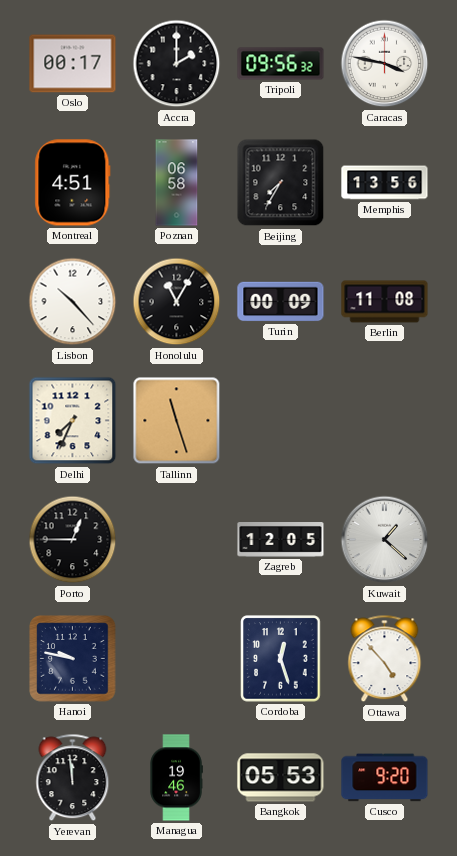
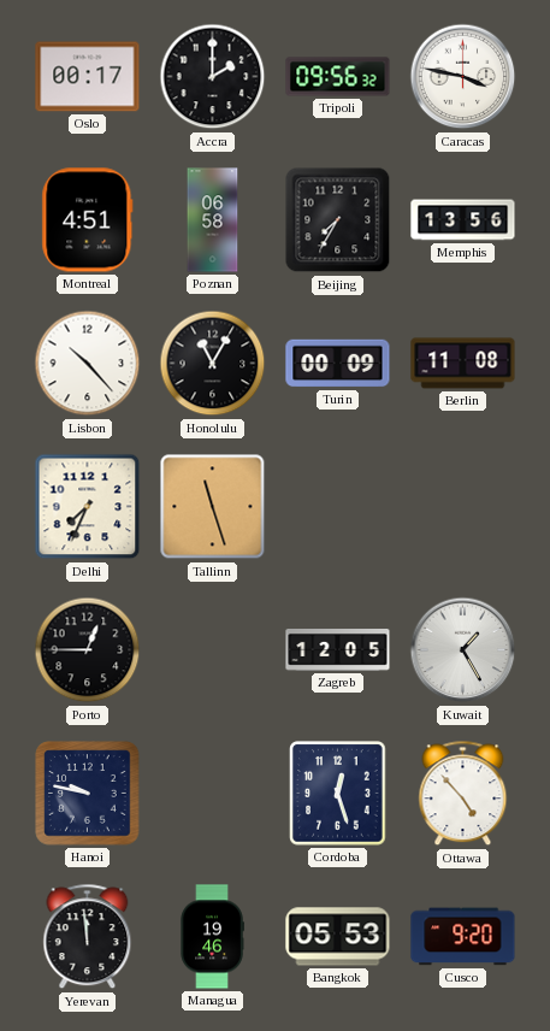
Kuwait: 1:22 -> 1:25
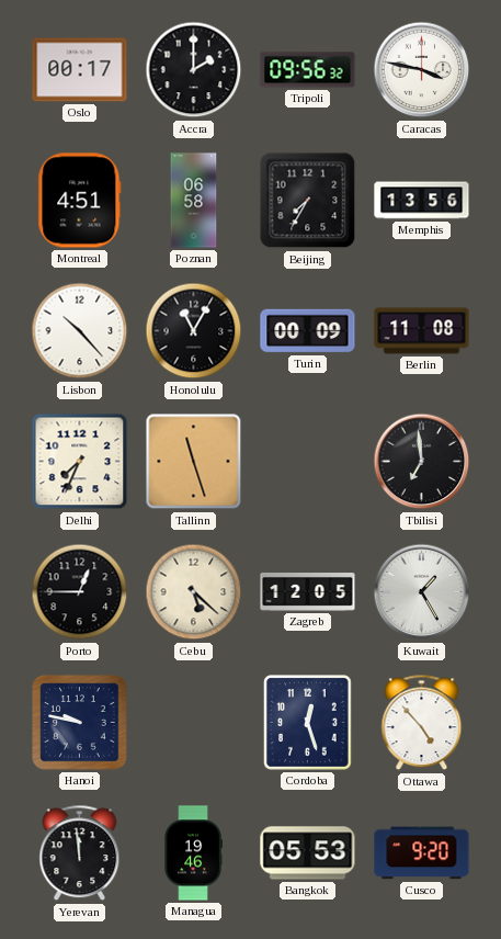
Tbilisi: none -> 6:59
Cebu: none -> 5:22
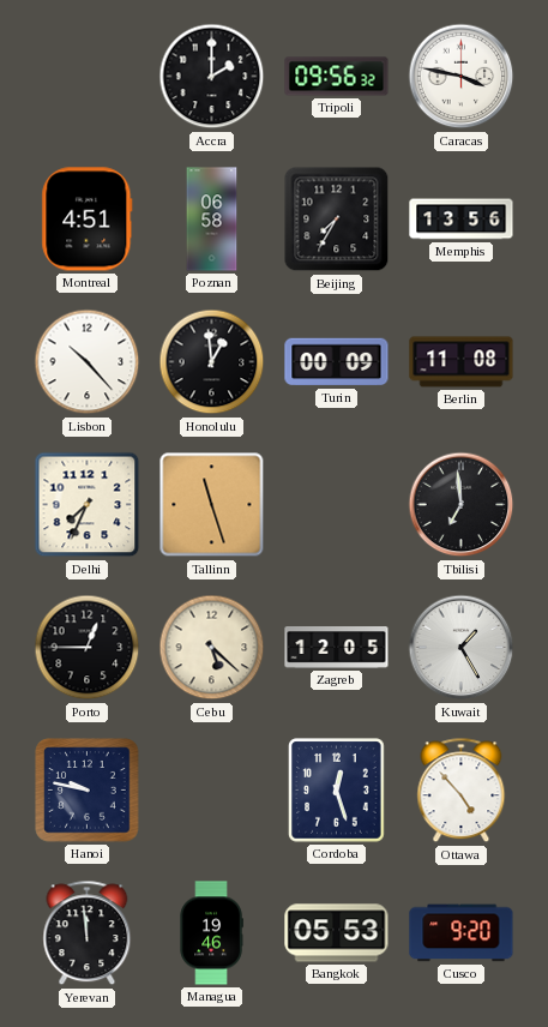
Oslo: 00:17 -> none
Honolulu: 11:05 -> 12:59
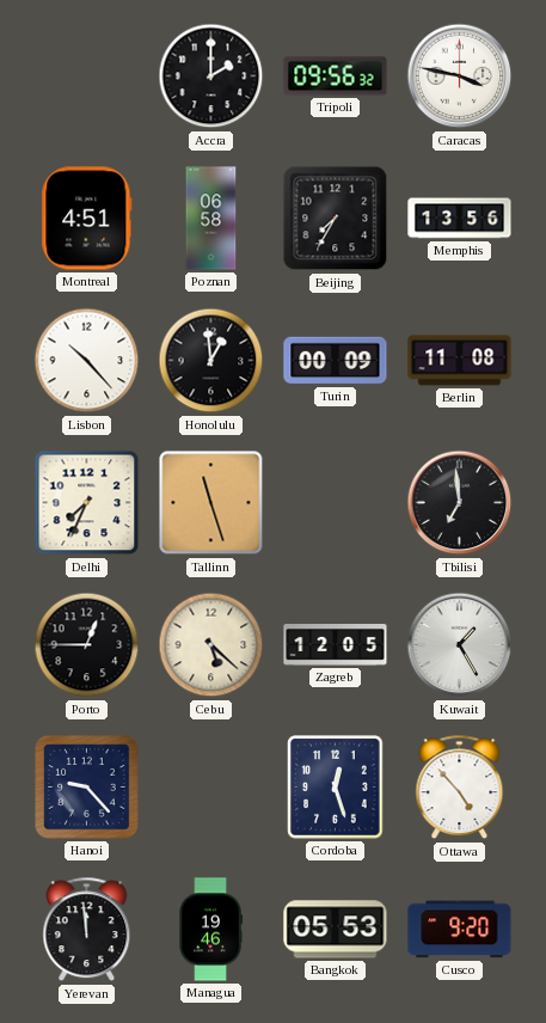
Hanoi: 9:47 -> 9:23
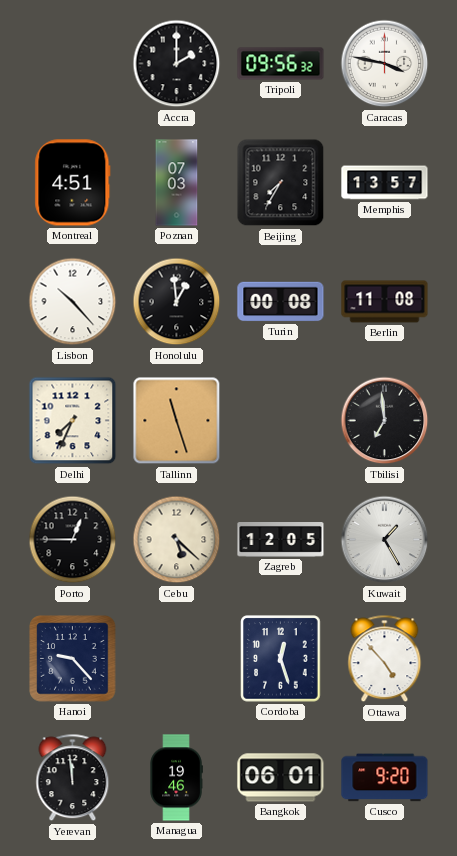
Poznan: 06:58 -> 07:03
Memphis: 13:56 -> 13:57
Turin: 00:09 -> 00:08
Bangkok: 05:53 -> 06:01
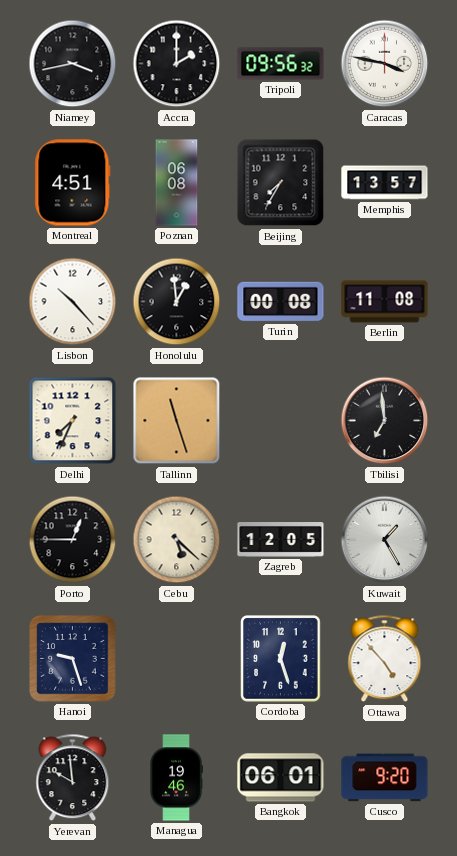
Niamey: none -> 3:43
Poznan: 07:03 -> 06:08
Hanoi: 9:23 -> 9:27
Yerevan: 11:59 -> 9:59
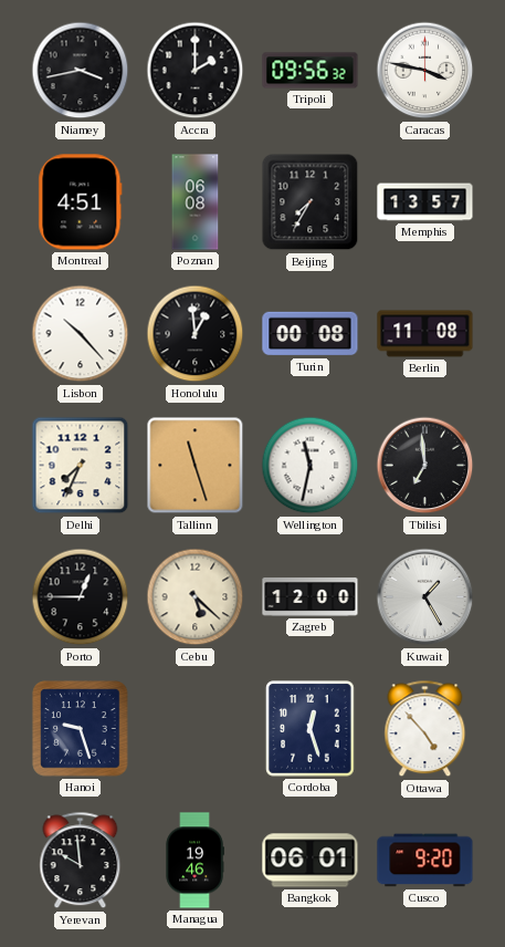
Wellington: none -> 11:32
Zagreb: 12:05 -> 12:00
